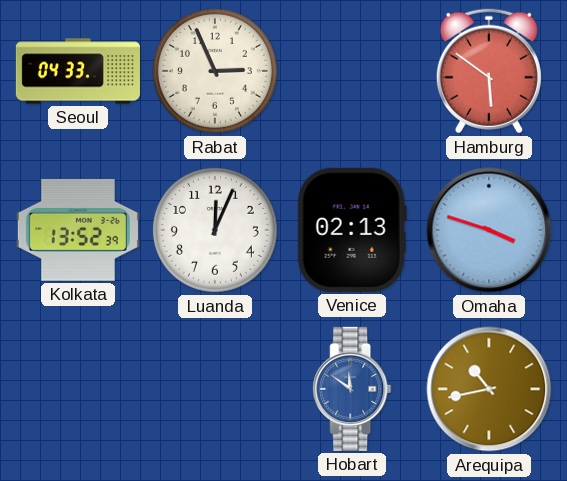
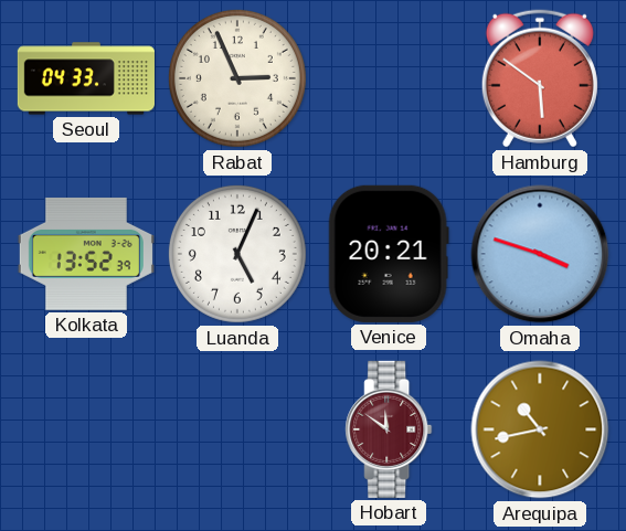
Luanda: 12:04 -> 5:04
Venice: 02:13 -> 20:21
Hobart dial: blue -> burgundy
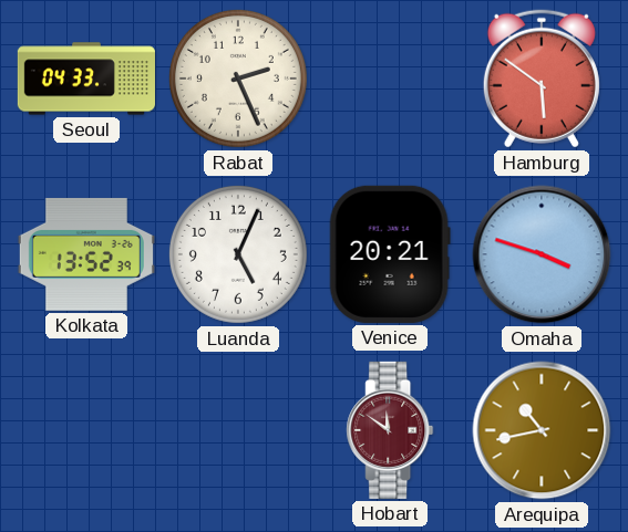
Rabat: 2:56 -> 2:26
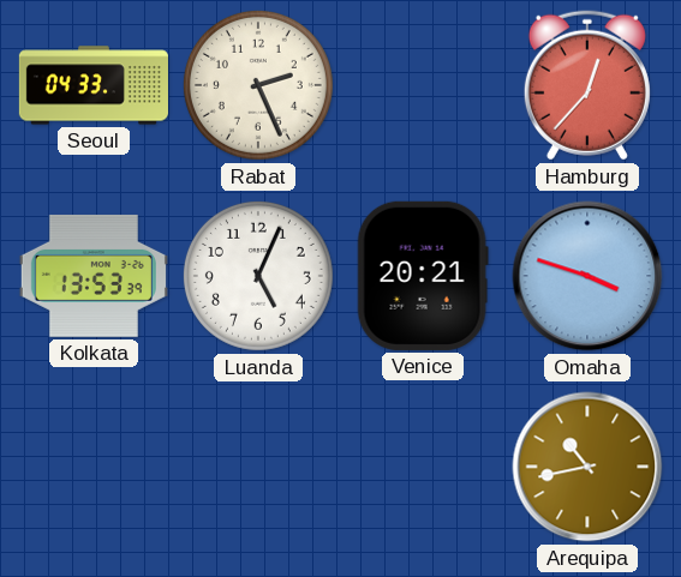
Hamburg: 5:51 -> 12:37
Kolkata: 13:52 -> 13:53
Hobart: 11:51 -> none
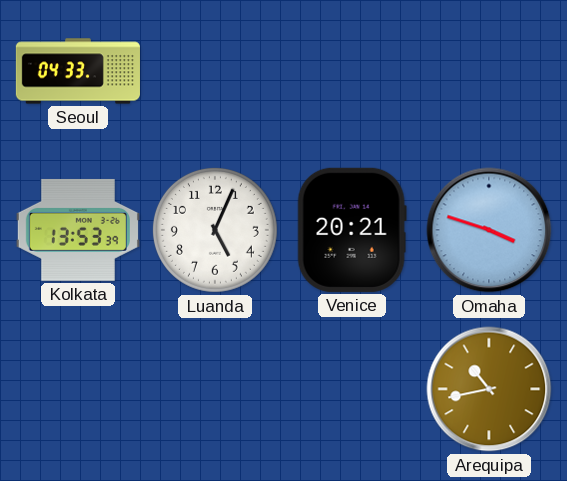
Rabat: 2:26 -> none
Hamburg: 12:37 -> none
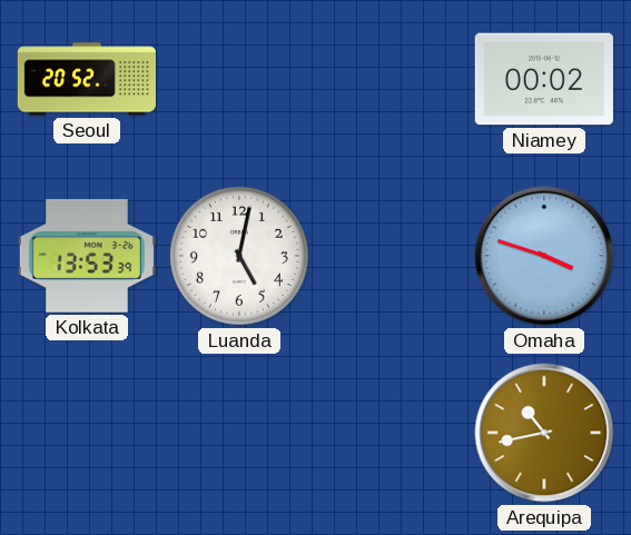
Seoul: 04:33 -> 20:52
Niamey: none -> 00:02
Luanda: 5:04 -> 5:02
Venice: 20:21 -> none
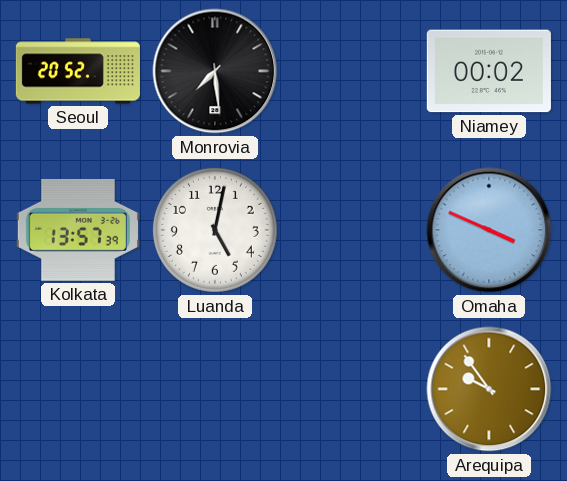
Monrovia: none -> 7:29
Kolkata: 13:53 -> 13:57
Omaha: 3:48 -> 3:49
Arequipa: 10:43 -> 9:54
